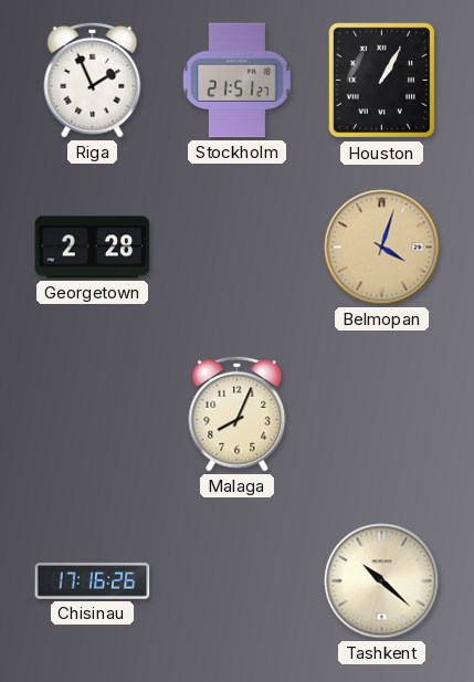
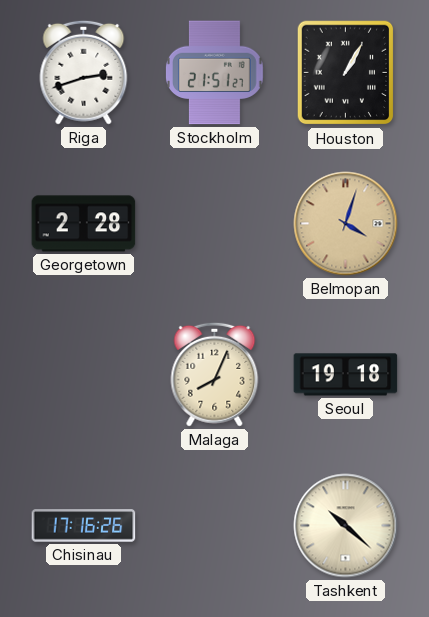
Riga: 1:56 -> 2:42
Seoul: none -> 19:18
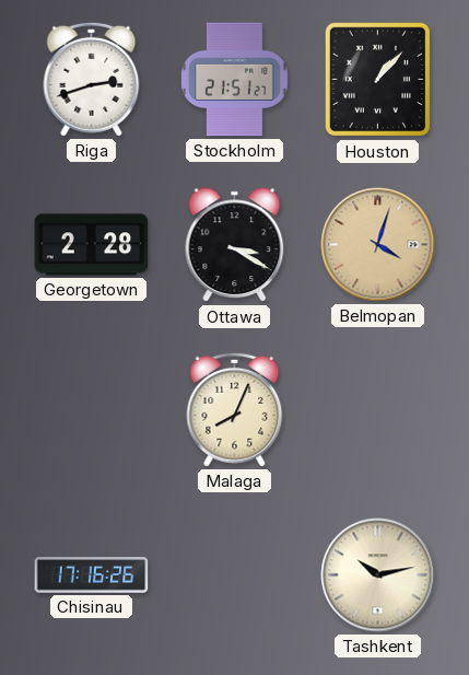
Houston: 1:05 -> 1:07
Ottawa: none -> 3:20
Seoul: 19:18 -> none
Tashkent: 10:22 -> 10:13
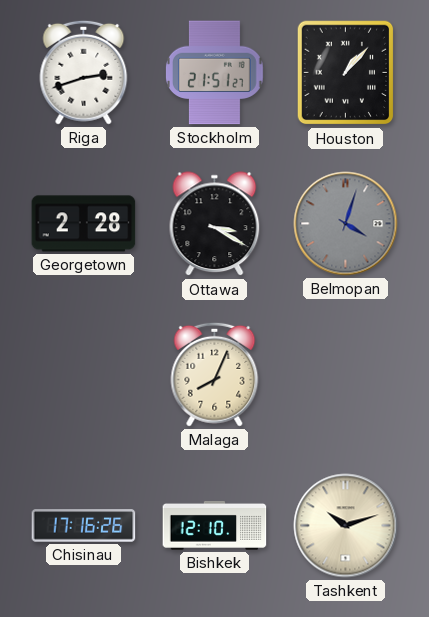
Belmopan dial: champagne -> grey
Bishkek: none -> 12:10
Tashkent: 10:13 -> 10:12
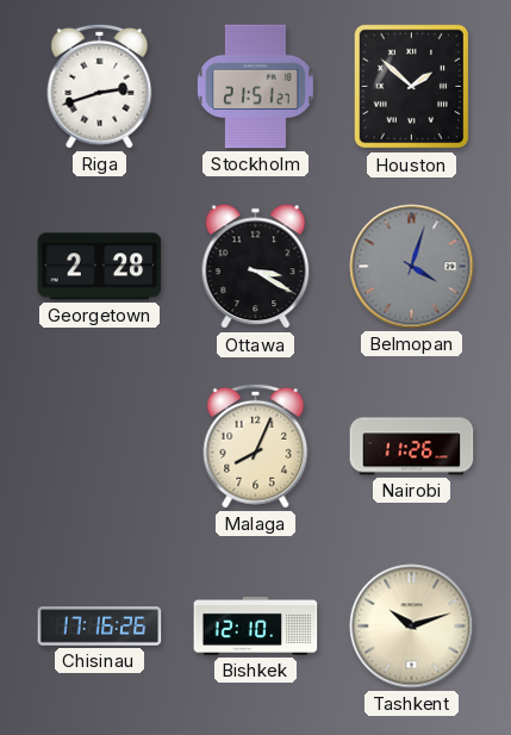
Houston: 1:07 -> 1:52
Nairobi: none -> 11:26
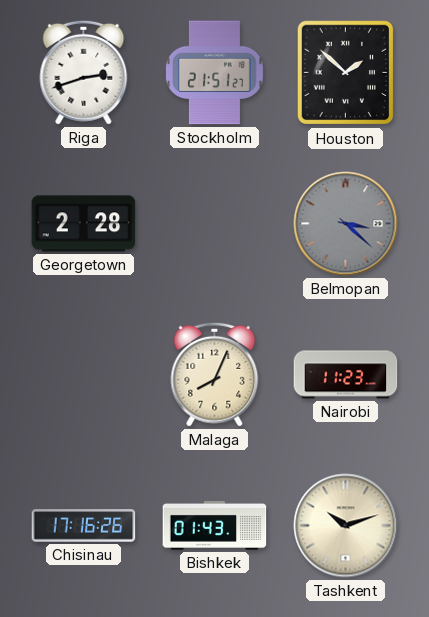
Ottawa: 3:20 -> none
Belmopan: 4:03 -> 3:22
Nairobi: 11:26 -> 11:23
Bishkek: 12:10 -> 01:43
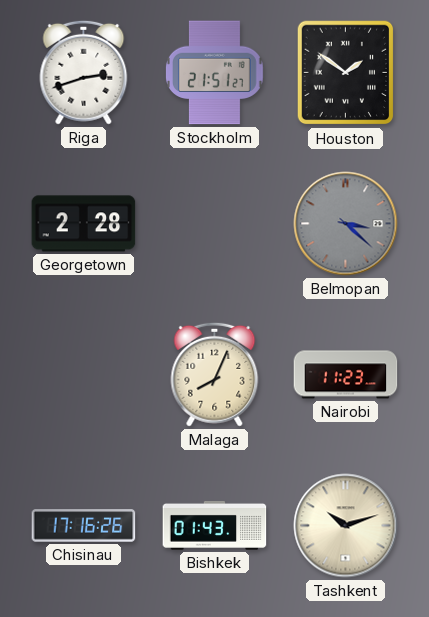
Houston: 1:52 -> 1:51
